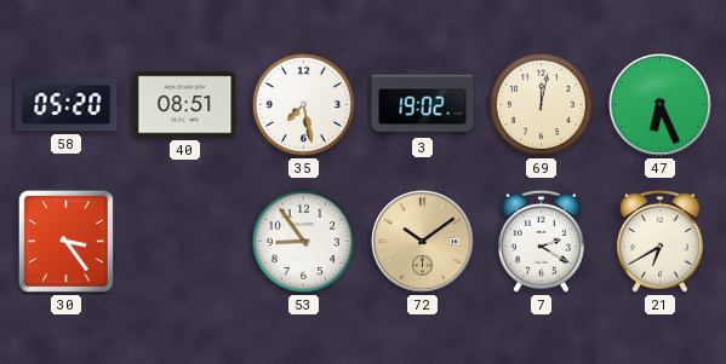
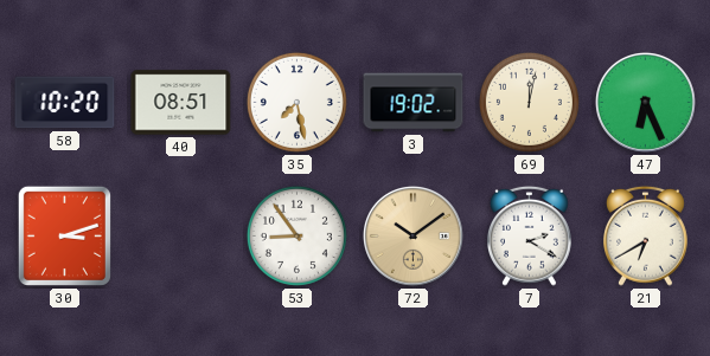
58: 05:20 -> 10:20
30: 3:24 -> 3:12
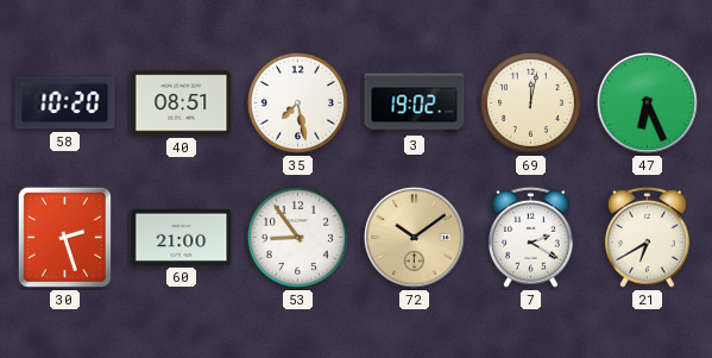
30: 3:12 -> 2:27
60: none -> 21:00
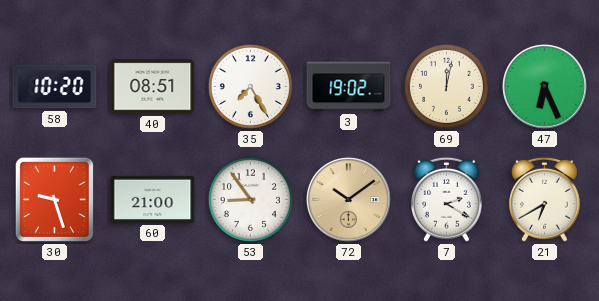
35: 7:28 -> 7:25
30: 2:27 -> 9:27
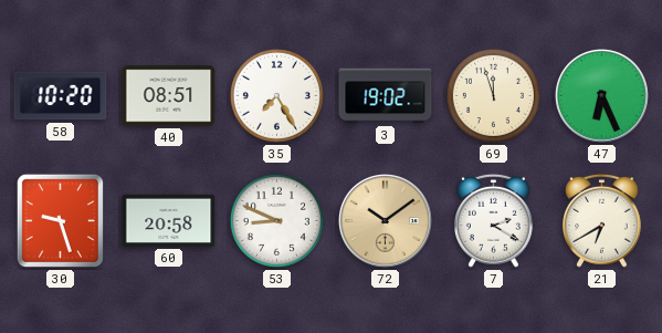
69: 12:02 -> 11:57
60: 21:00 -> 20:58
53: 8:54 -> 8:49
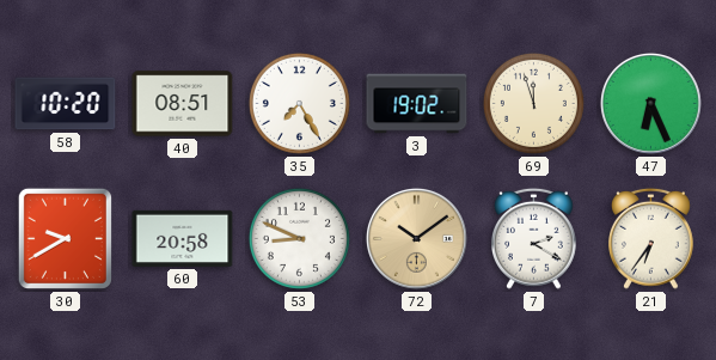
30: 9:27 -> 9:40
21: 6:40 -> 6:36
